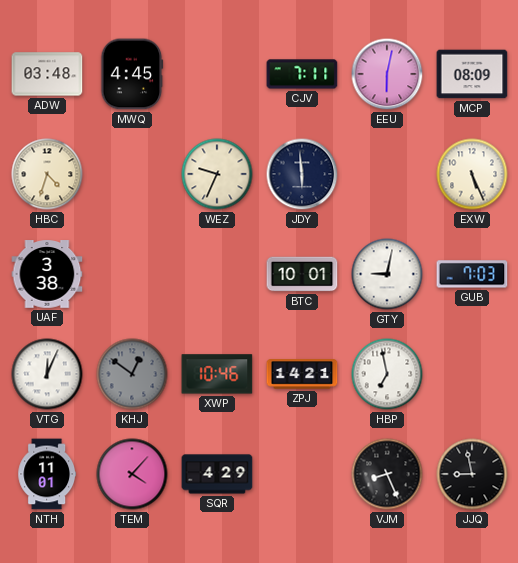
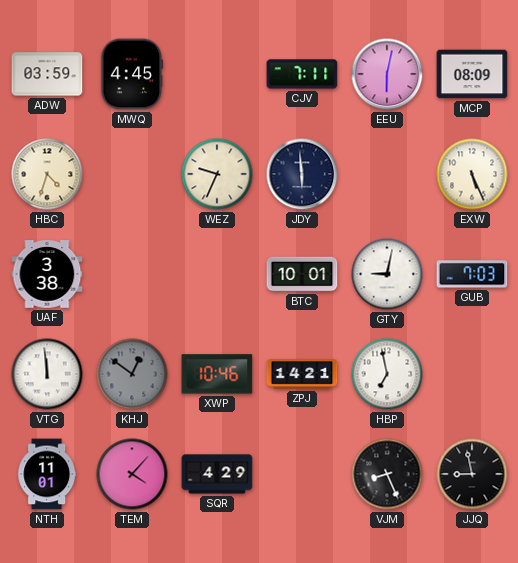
ADW: 03:48 -> 03:59
VTG: 12:04 -> 11:59
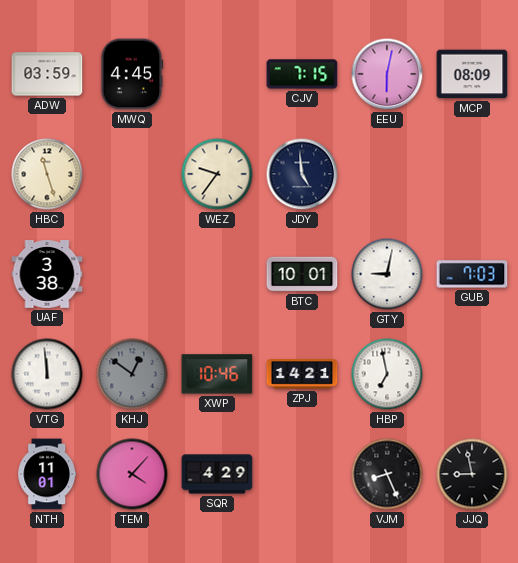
CJV: 7:11 -> 7:15
HBC: 4:33 -> 11:27
WEZ: 9:34 -> 9:36
JDY: 5:59 -> 4:59
EXW: 5:26 -> none
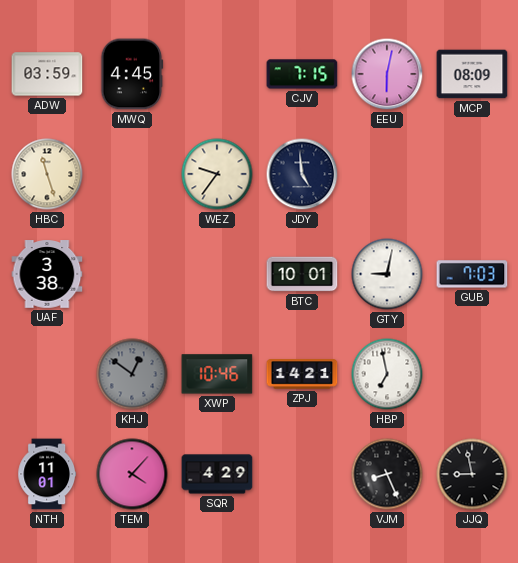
VTG: 11:59 -> none
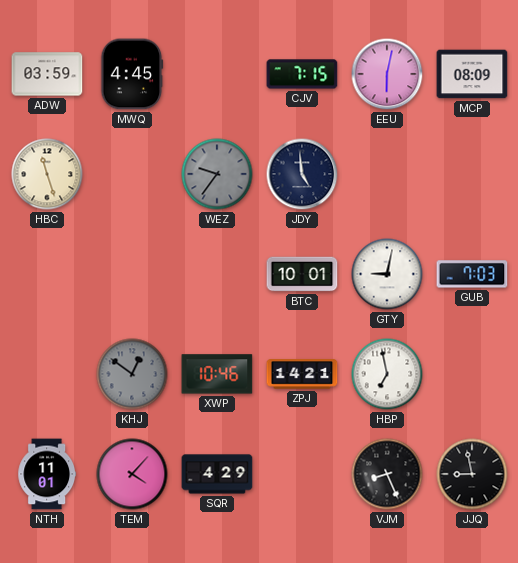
WEZ dial: cream -> grey
UAF: 3:38 -> none
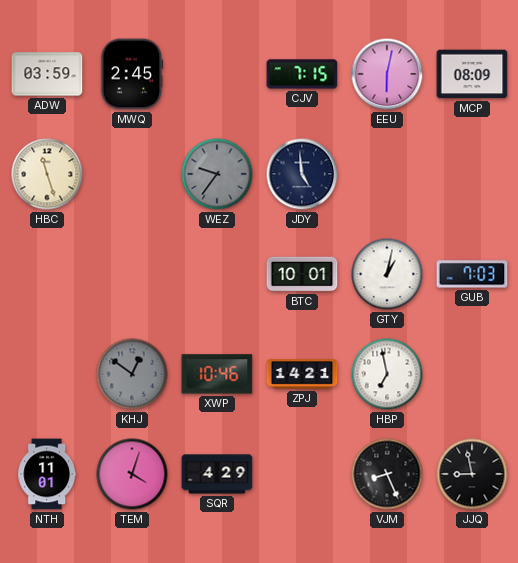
MWQ: 4:45 -> 2:45
GTY: 9:02 -> 1:02
TEM: 4:07 -> 4:03
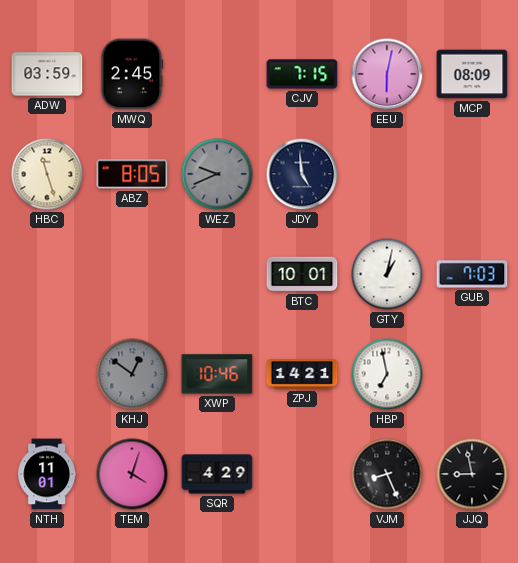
ABZ: none -> 8:05
WEZ: 9:36 -> 9:41
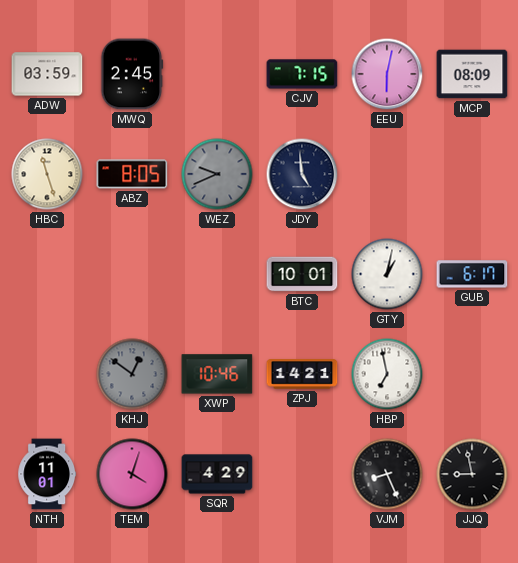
GUB: 7:03 -> 6:17
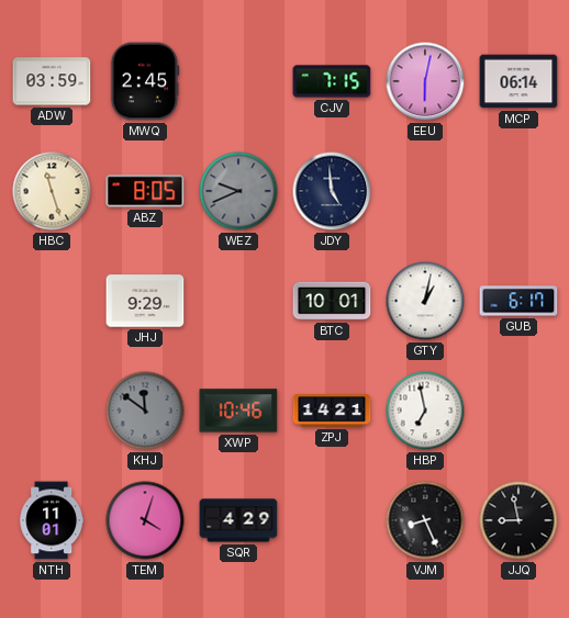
MCP: 08:09 -> 06:14
JHJ: none -> 9:29
KHJ: 12:51 -> 11:51
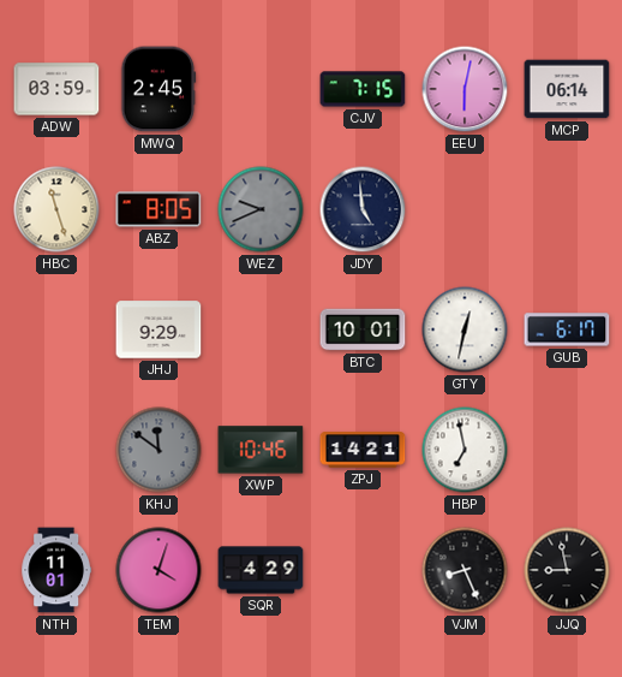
GTY: 1:02 -> 12:32
